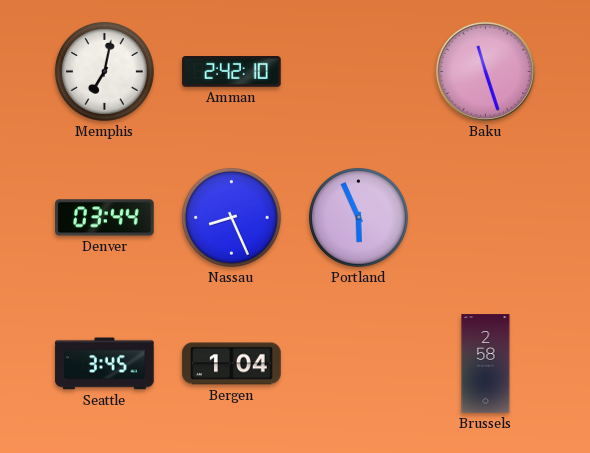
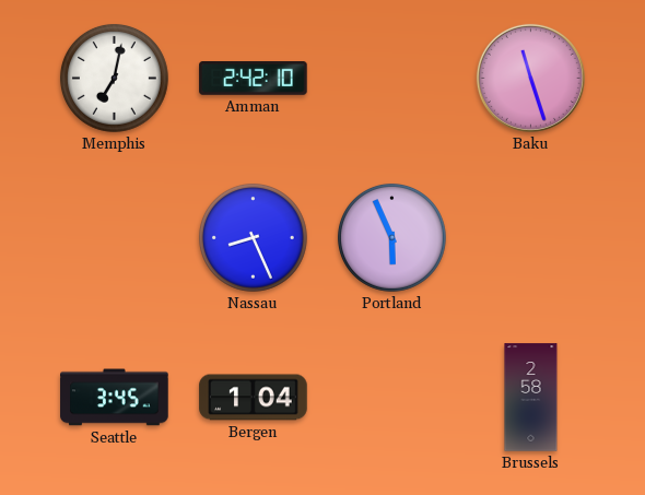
Denver: 03:44 -> none
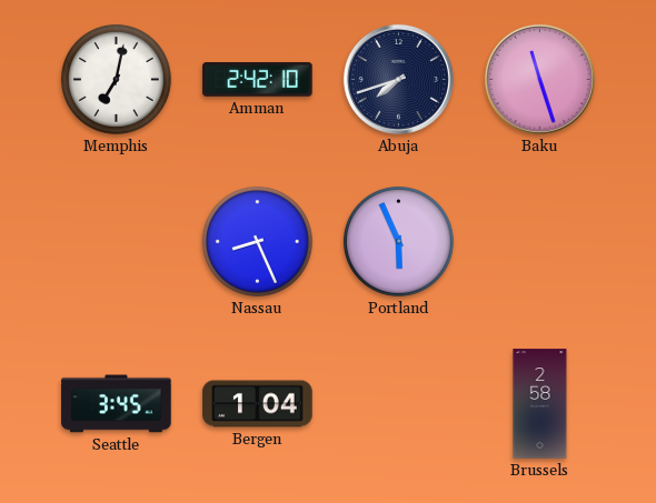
Abuja: none -> 7:42
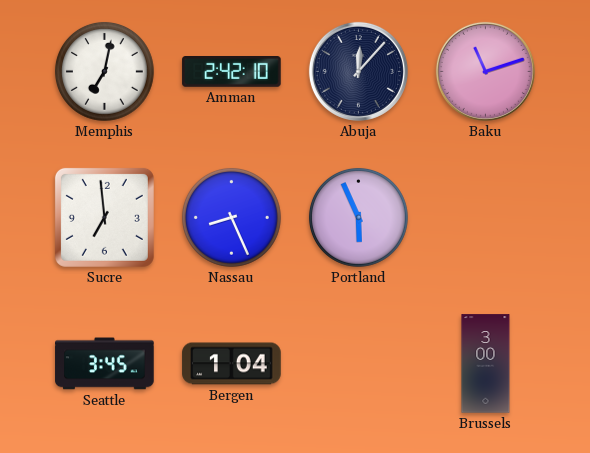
Abuja: 7:42 -> 12:07
Baku: 11:27 -> 11:12
Sucre: none -> 6:59
Brussels: 2:58 -> 3:00
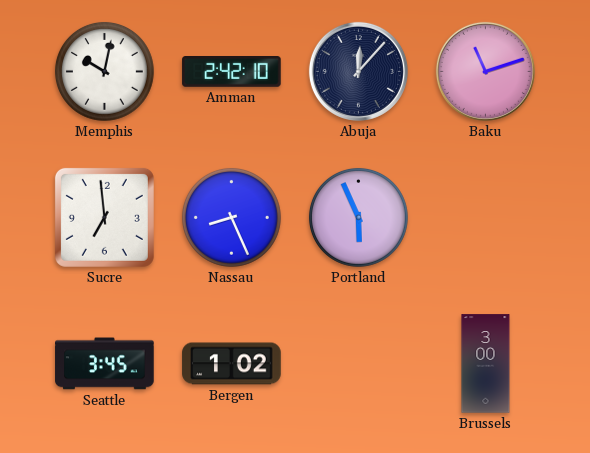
Memphis: 7:02 -> 10:02
Bergen: 1:04 -> 1:02
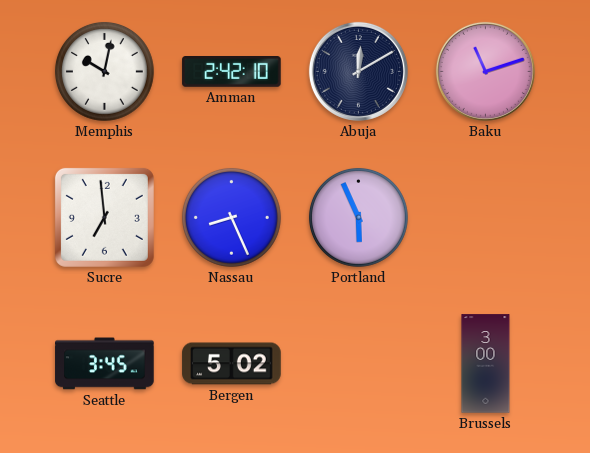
Abuja: 12:07 -> 12:10
Bergen: 1:02 -> 5:02
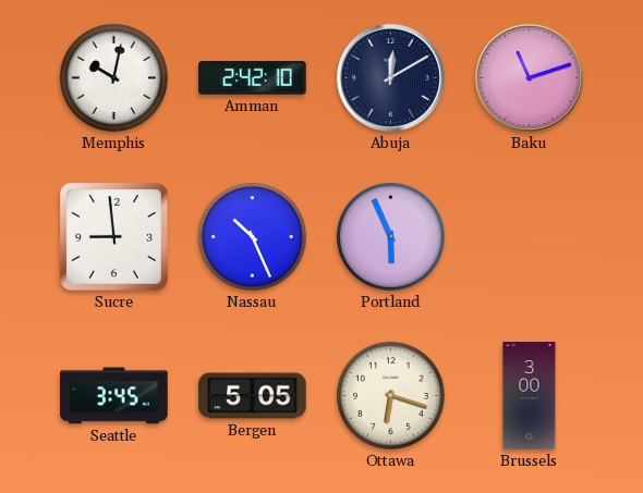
Sucre: 6:59 -> 8:59
Nassau: 8:26 -> 10:26
Bergen: 5:02 -> 5:05
Ottawa: none -> 6:18
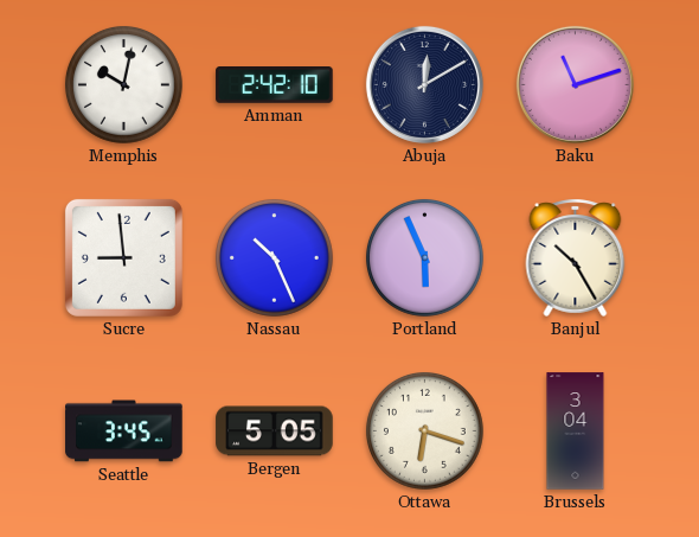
Banjul: none -> 10:25
Brussels: 3:00 -> 3:04
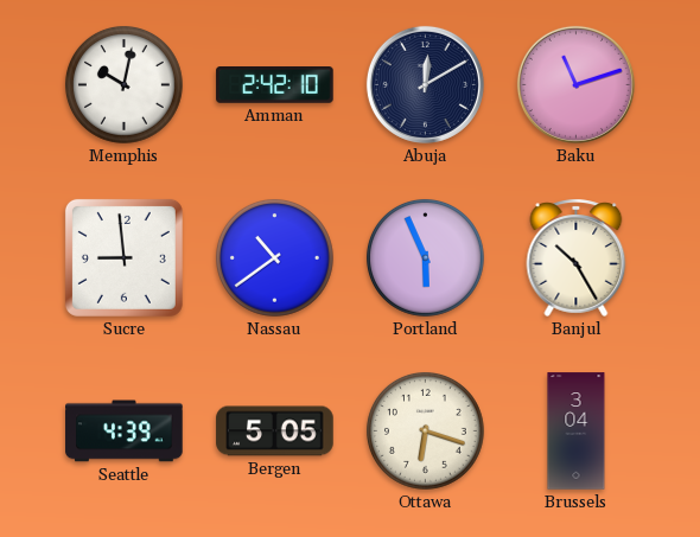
Nassau: 10:26 -> 10:39
Seattle: 3:45 -> 4:39
